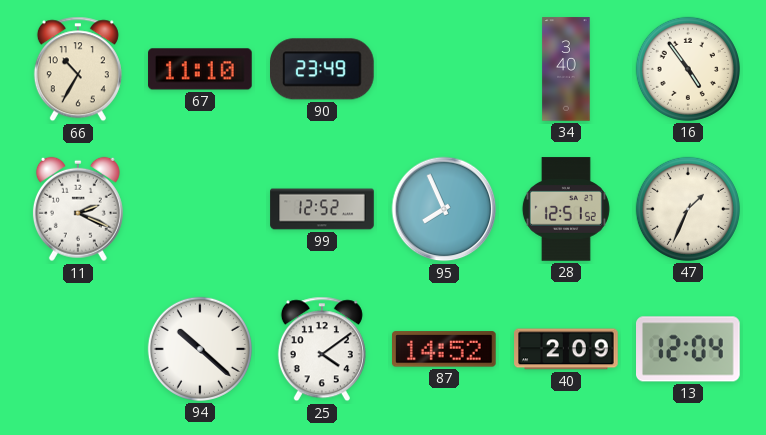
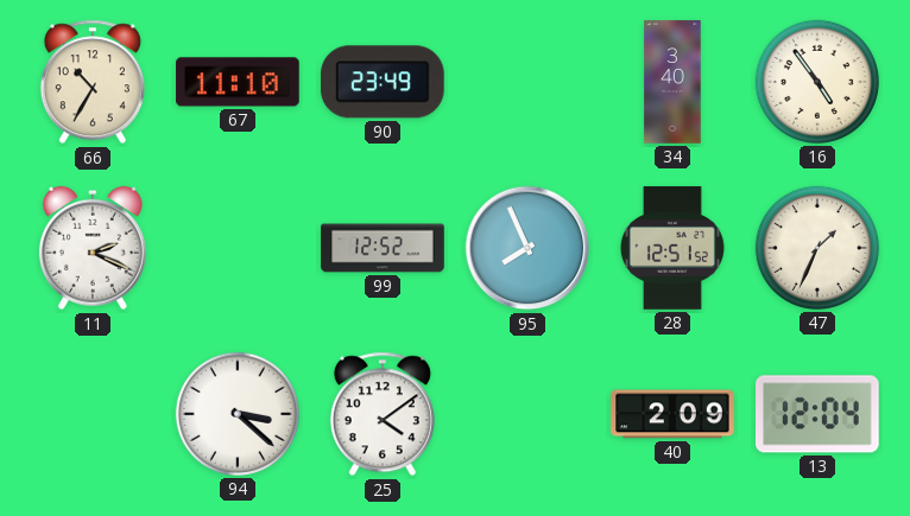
94: 10:22 -> 3:22
87: 14:52 -> none
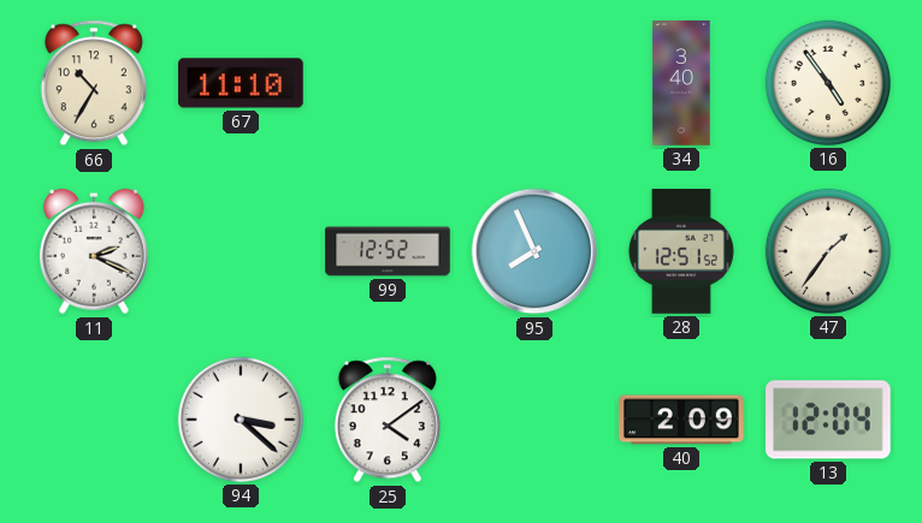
90: 23:49 -> none
47: 1:34 -> 1:36
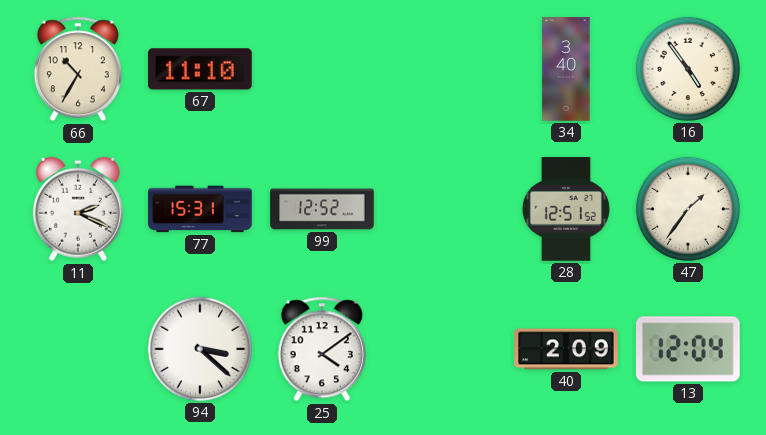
77: none -> 15:31
95: 7:56 -> none
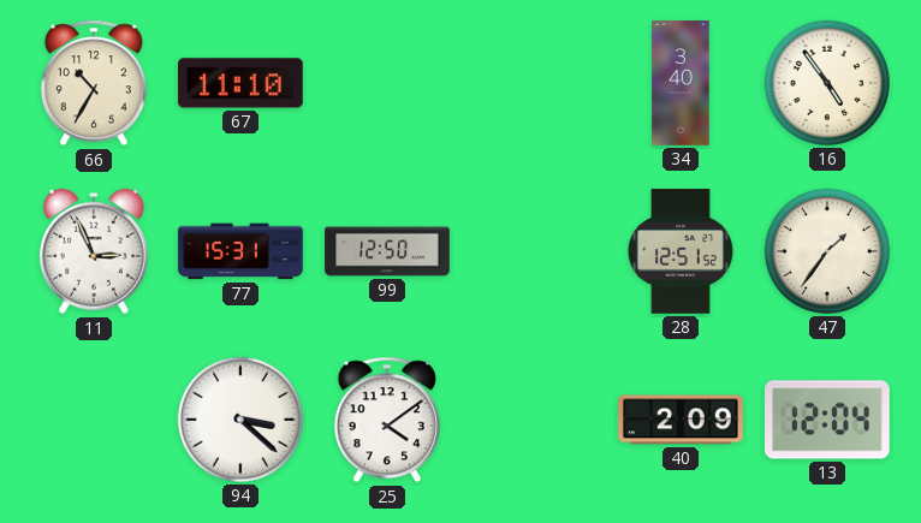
11: 2:19 -> 2:56
99: 12:52 -> 12:50
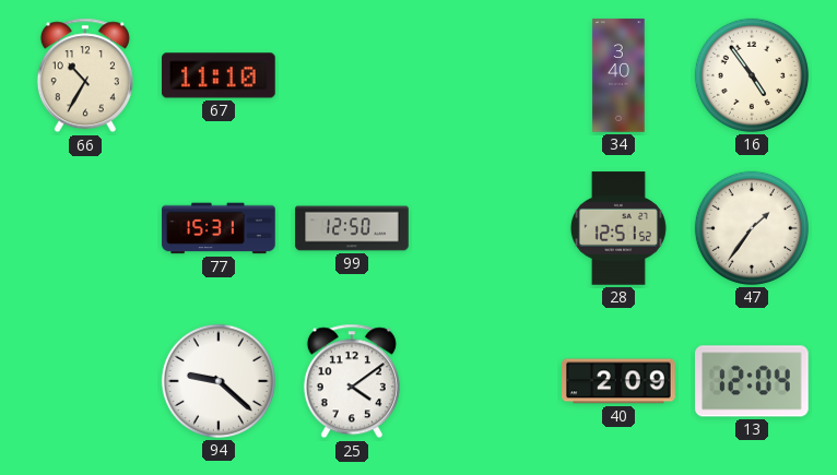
11: 2:56 -> none
94: 3:22 -> 9:22
